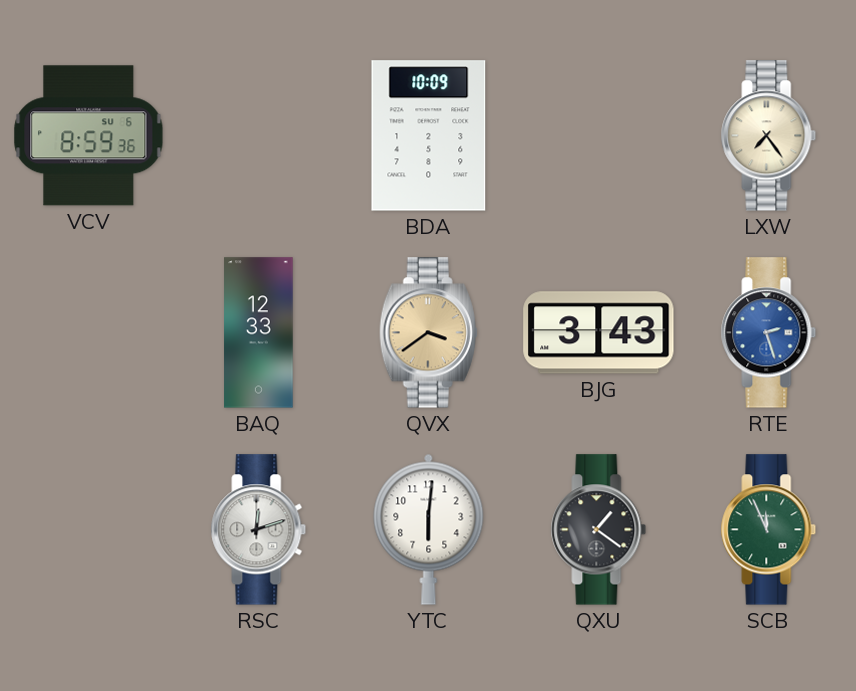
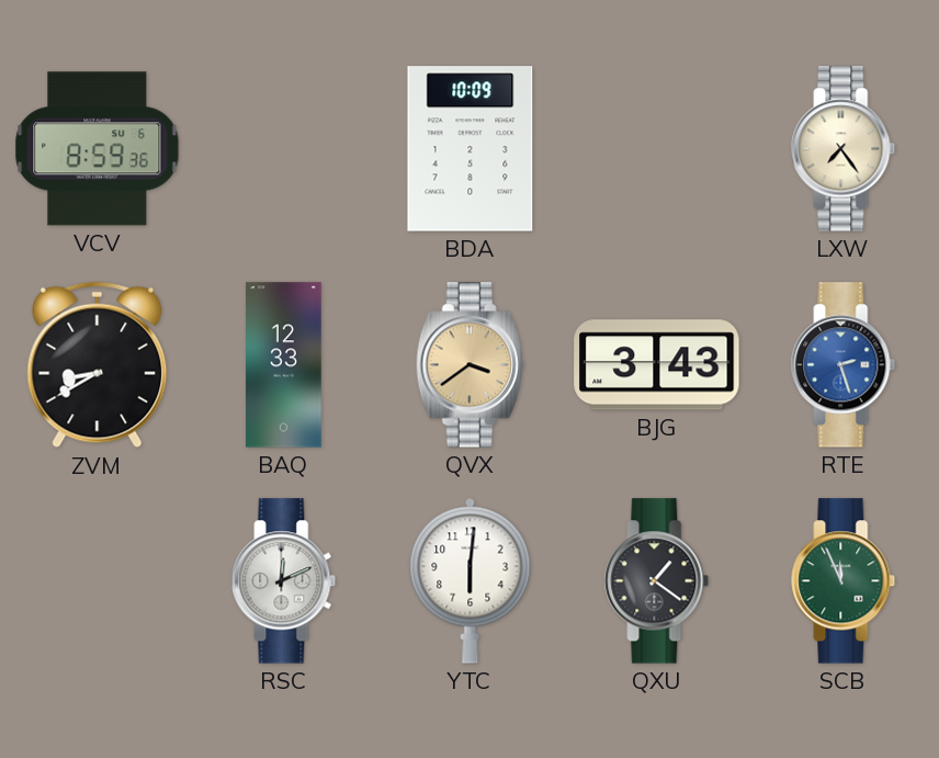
ZVM: none -> 8:40
RSC: 12:12 -> 12:11
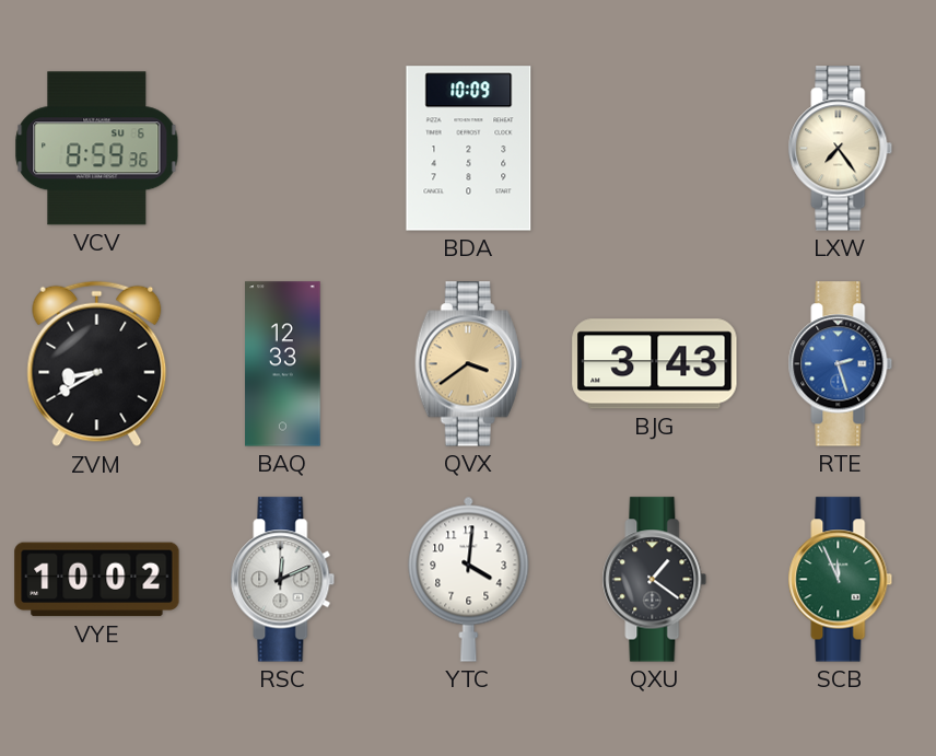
VYE: none -> 10:02
YTC: 6:01 -> 4:01
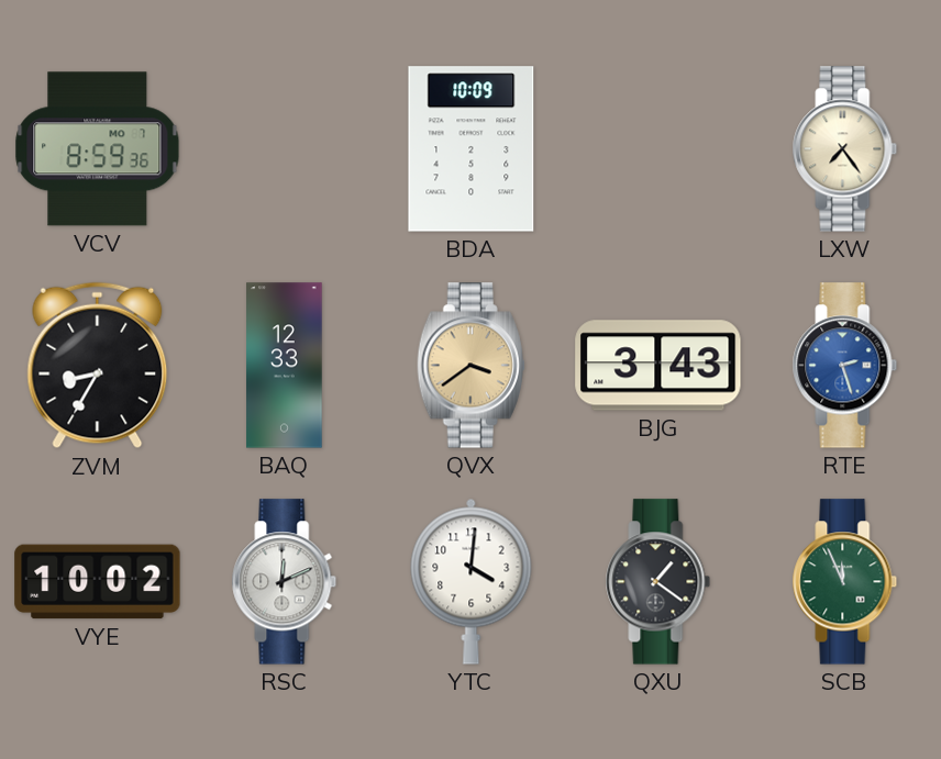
VCV date: SU 6 -> MO 7
ZVM: 8:40 -> 8:35
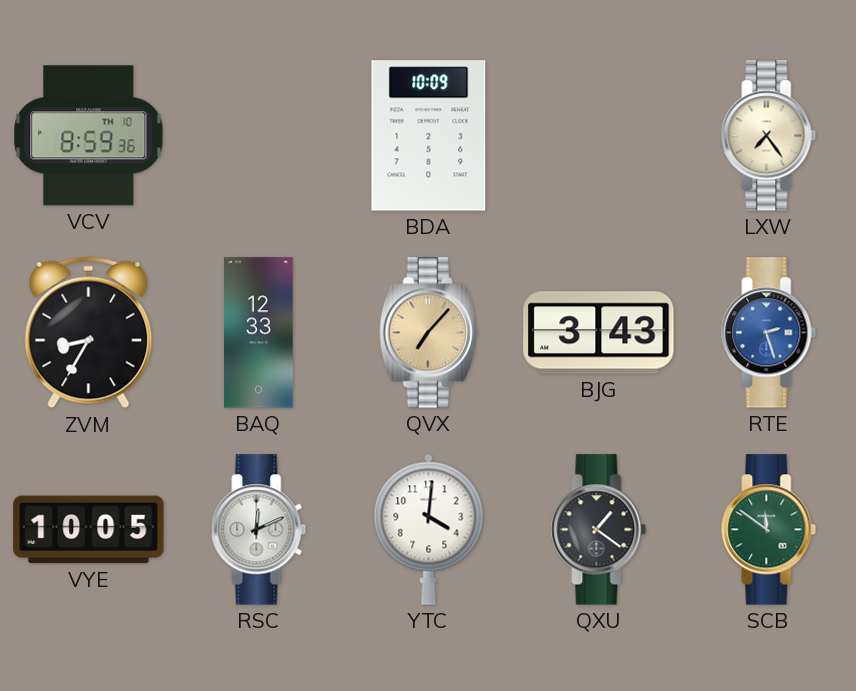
VCV date: MO 7 -> TH 10
QVX: 3:39 -> 7:07
VYE: 10:02 -> 10:05
SCB: 11:56 -> 11:51
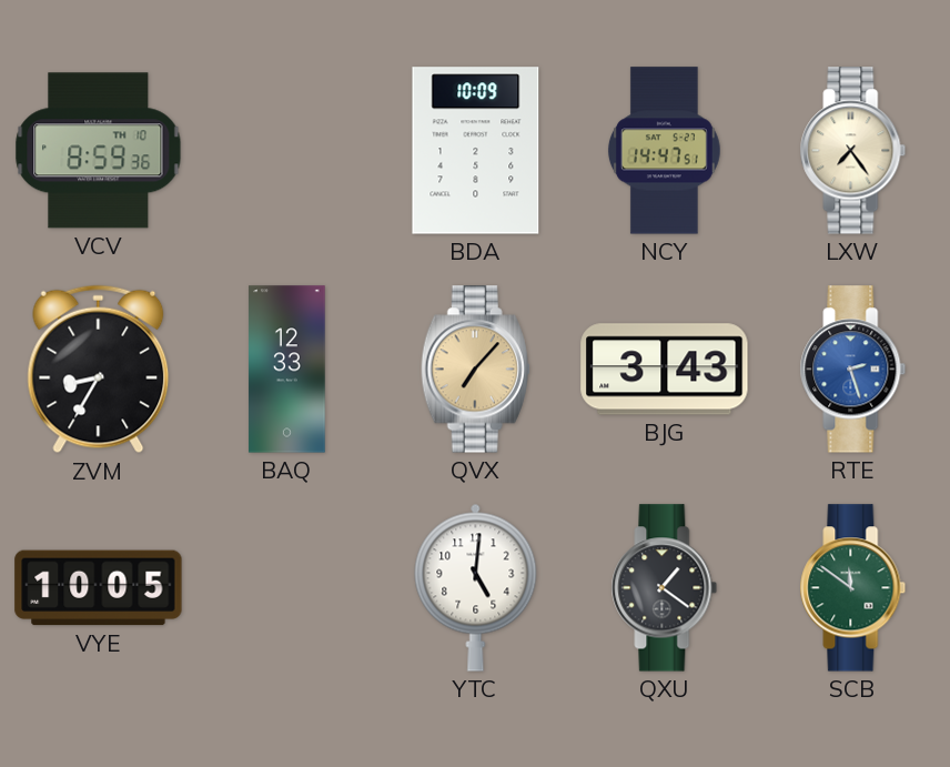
NCY: none -> 14:47
RSC: 12:11 -> none
YTC: 4:01 -> 5:01
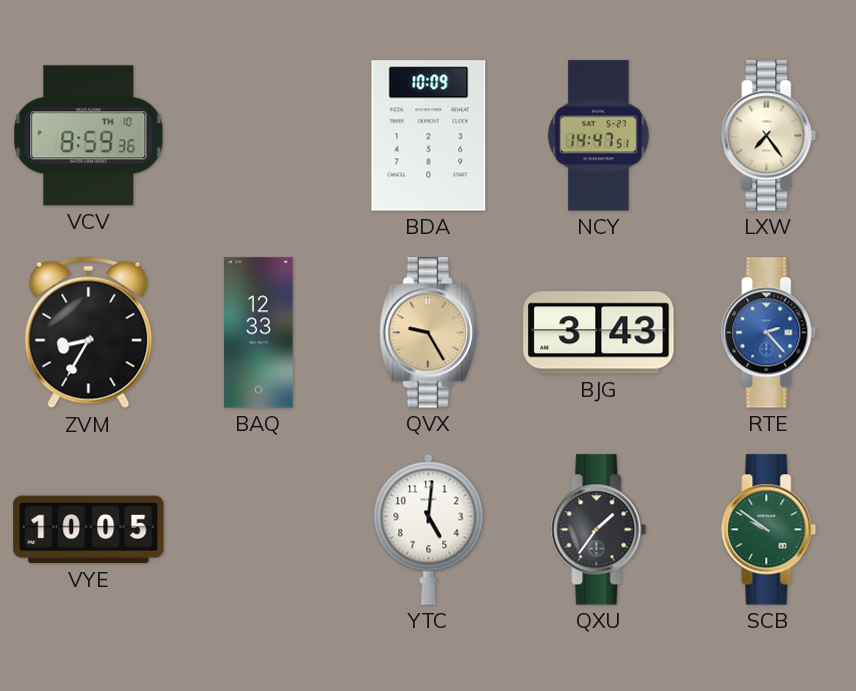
QVX: 7:07 -> 9:25
RTE: 2:27 -> 2:23
QXU: 1:21 -> 1:36
SCB: 11:51 -> 9:51
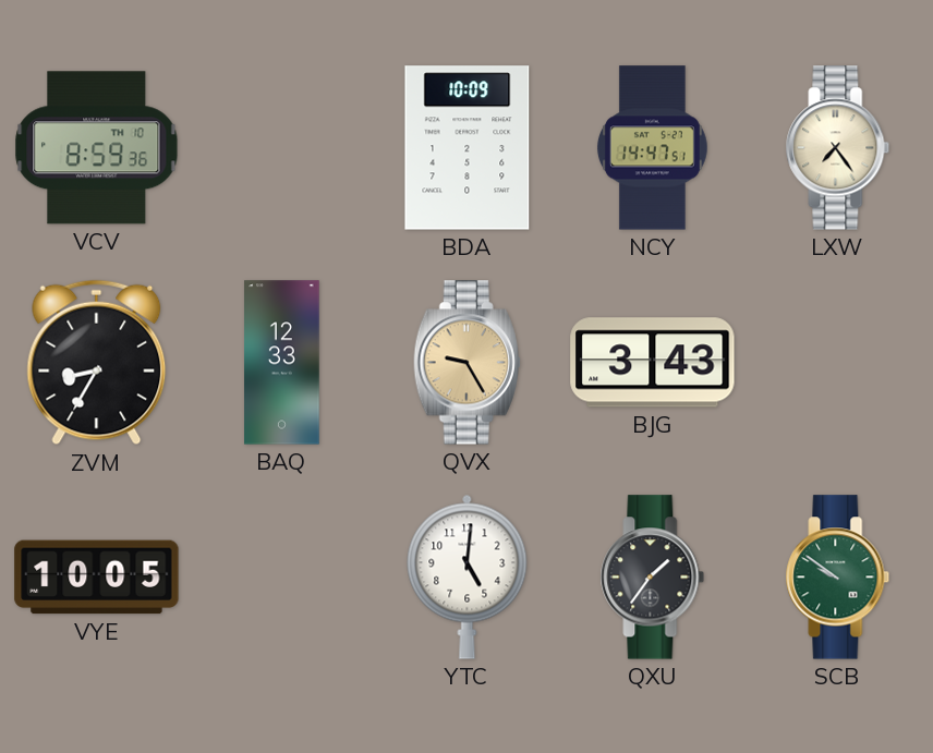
RTE: 2:23 -> none
